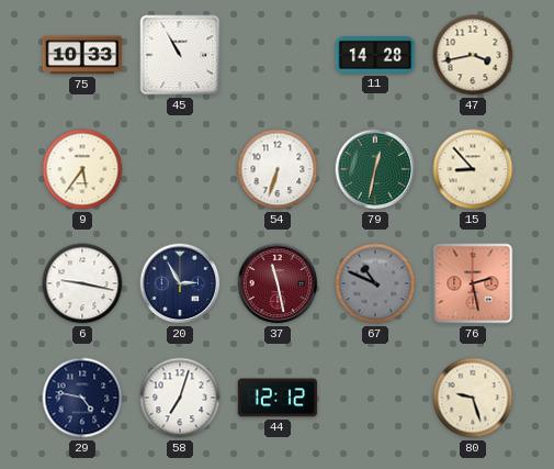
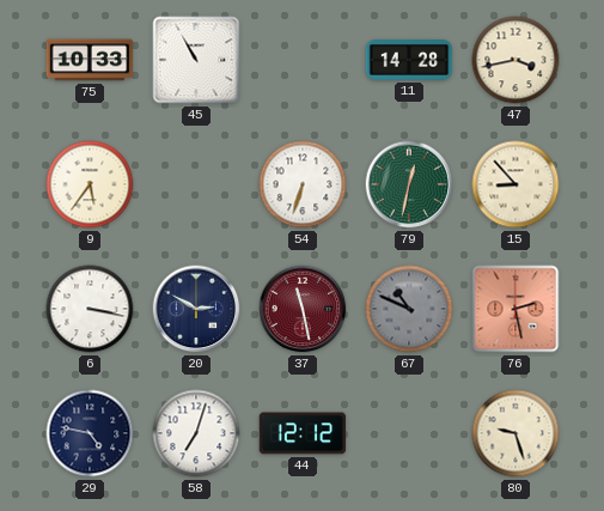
6: 9:17 -> 3:17
20: 2:55 -> 2:50
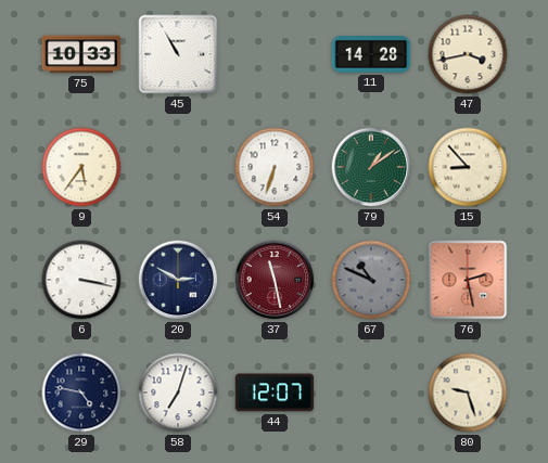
79: 12:32 -> 1:09
44: 12:12 -> 12:07
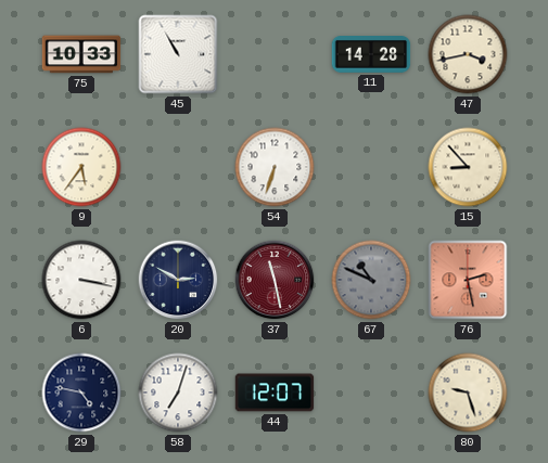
79: 1:09 -> none
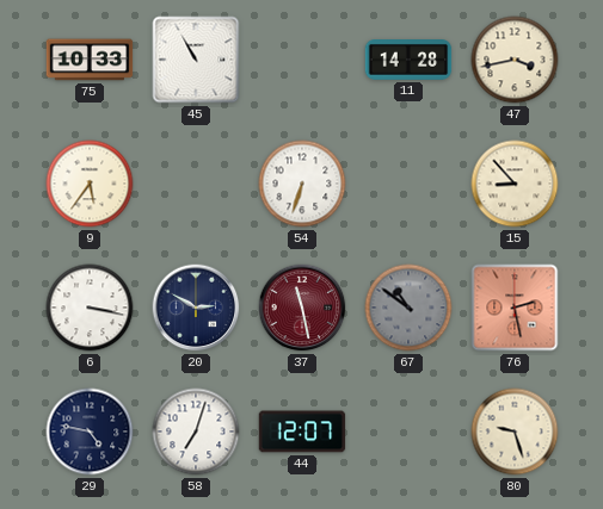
67: 10:49 -> 10:51
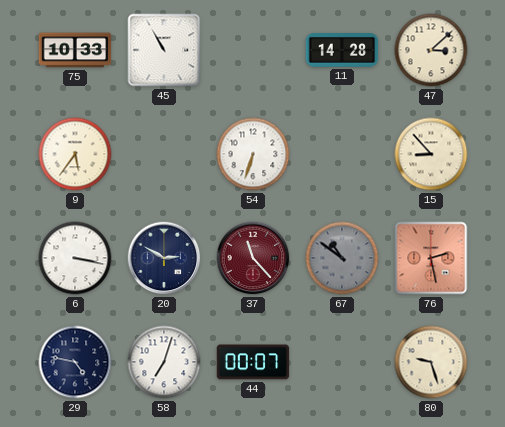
47: 3:43 -> 3:08
37: 11:28 -> 11:23
44: 12:07 -> 00:07
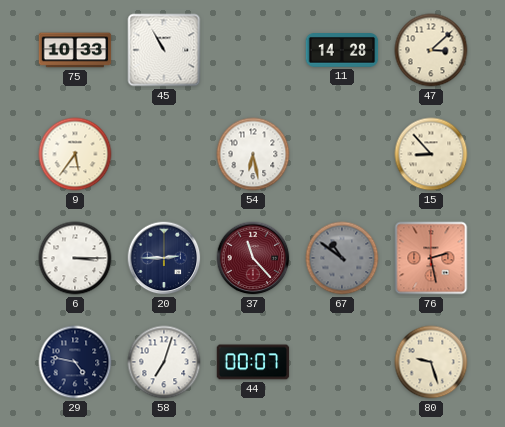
54: 6:33 -> 6:28
6: 3:17 -> 3:15
20: 2:50 -> 2:45
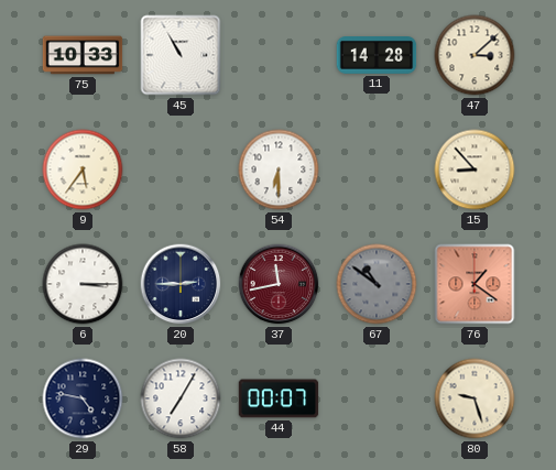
54: 6:28 -> 6:30
37: 11:23 -> 11:43
76: 2:28 -> 1:21
58: 7:03 -> 7:05
